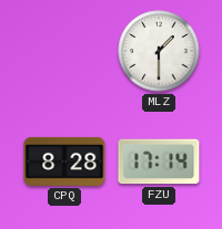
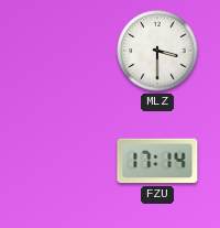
MLZ: 1:30 -> 3:30
CPQ: 8:28 -> none
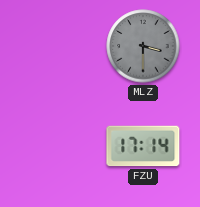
MLZ dial: white -> grey
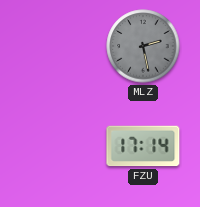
MLZ: 3:30 -> 2:28
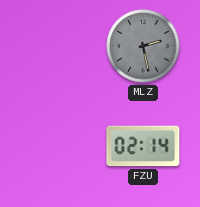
FZU: 17:14 -> 02:14
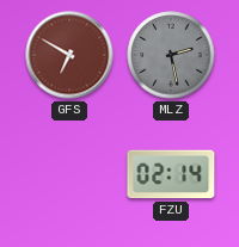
GFS: none -> 6:50
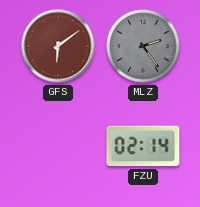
GFS: 6:50 -> 6:09
MLZ: 2:28 -> 2:24
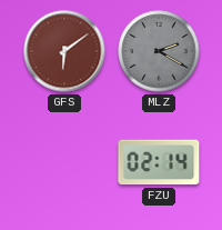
MLZ: 2:24 -> 2:20
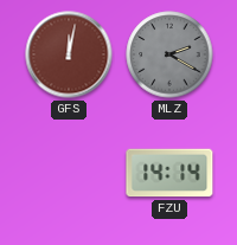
GFS: 6:09 -> 12:02
FZU: 02:14 -> 14:14
